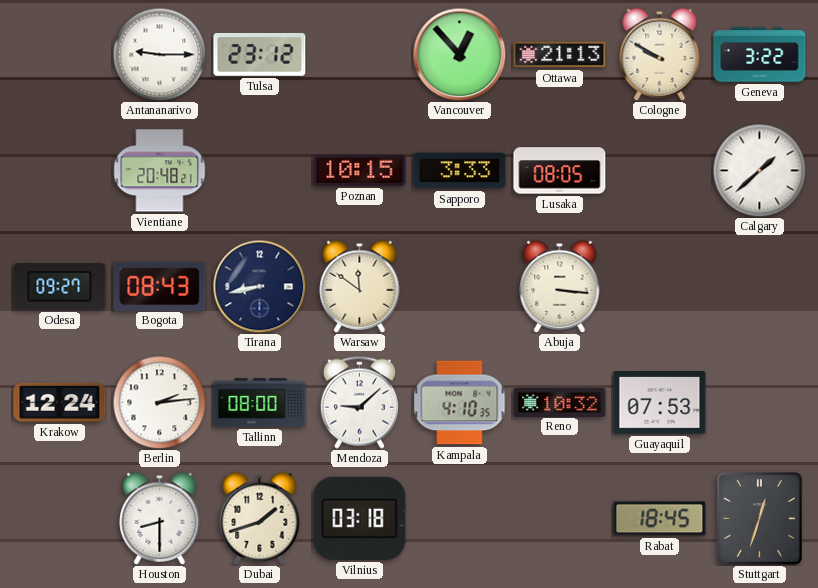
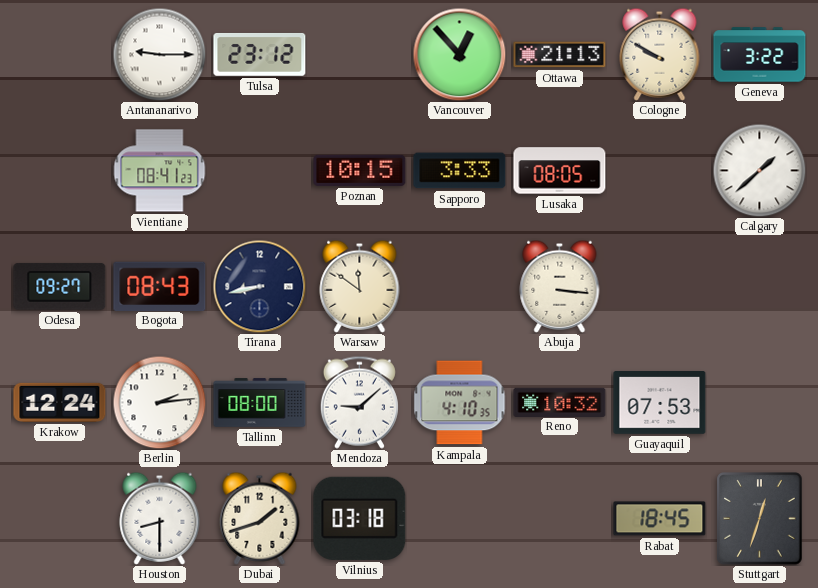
Vientiane: 20:48 -> 08:41
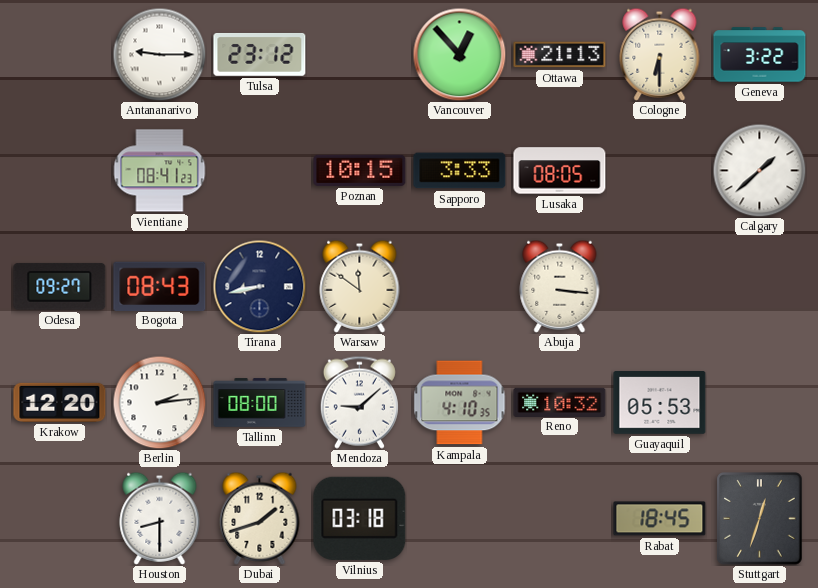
Cologne: 9:50 -> 6:30
Krakow: 12:24 -> 12:20
Guayaquil: 07:53 -> 05:53
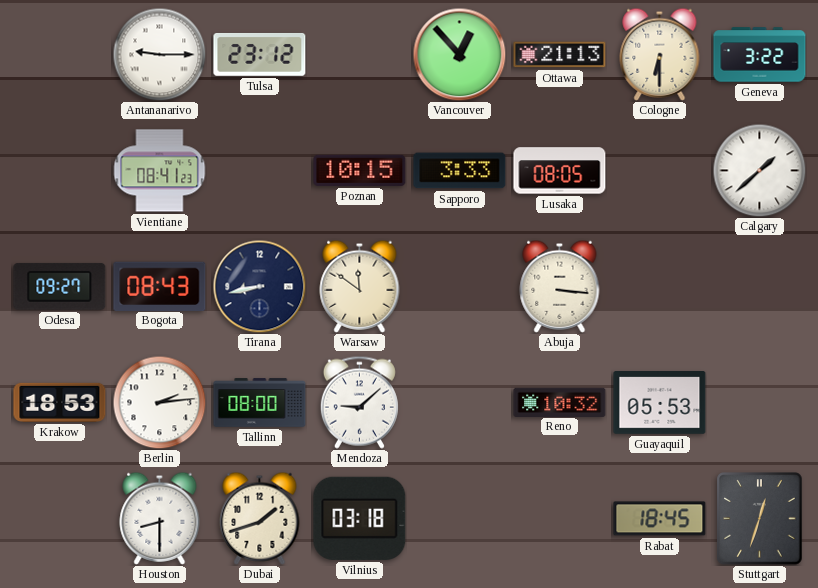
Krakow: 12:20 -> 18:53
Kampala: 4:10 -> none
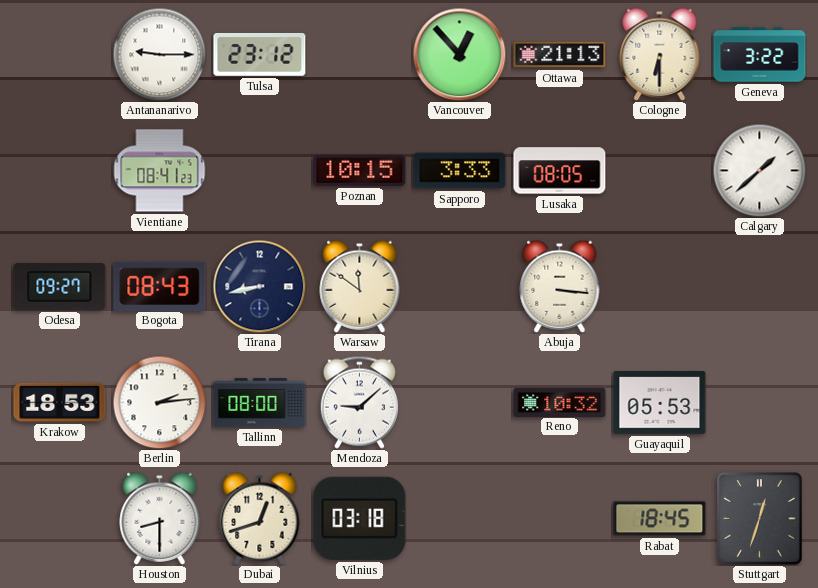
Dubai: 1:42 -> 12:42
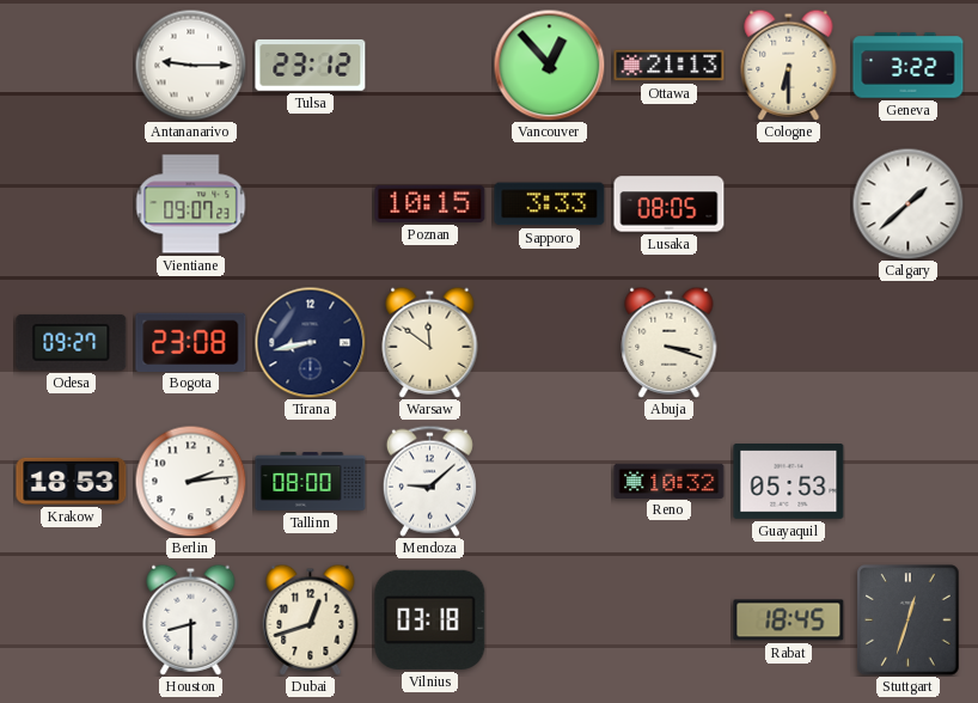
Vientiane: 08:41 -> 09:07
Bogota: 08:43 -> 23:08
Abuja: 3:16 -> 3:18
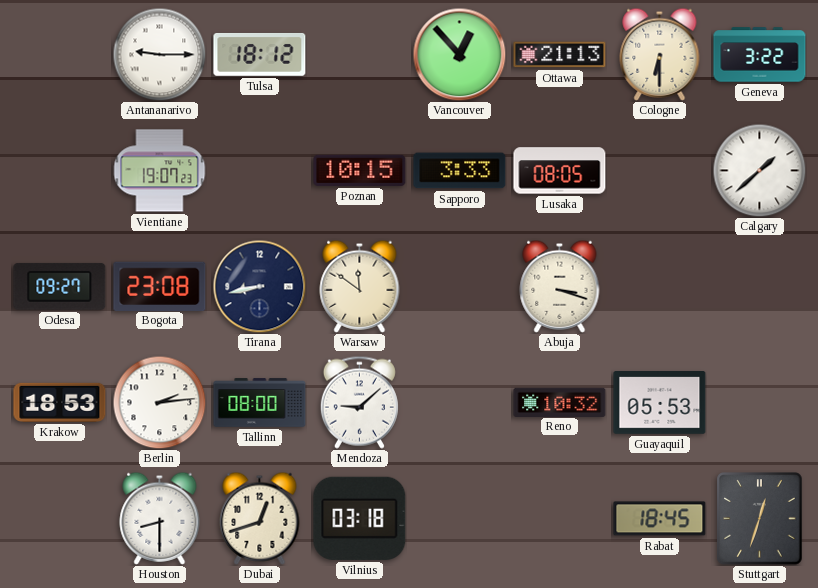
Tulsa: 23:12 -> 18:12
Vientiane: 09:07 -> 19:07
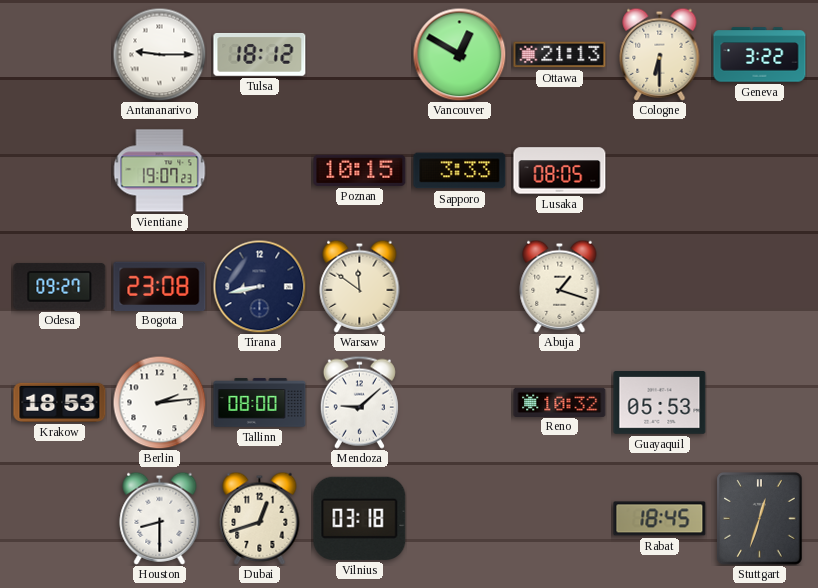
Vancouver: 12:53 -> 12:50
Calgary: 1:38 -> none
Abuja: 3:18 -> 1:18
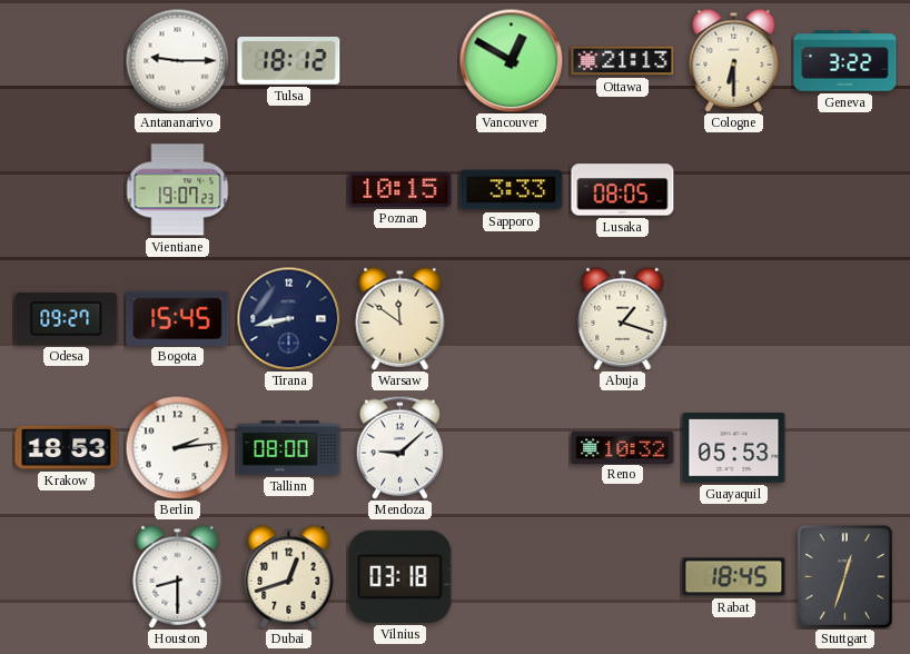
Bogota: 23:08 -> 15:45
